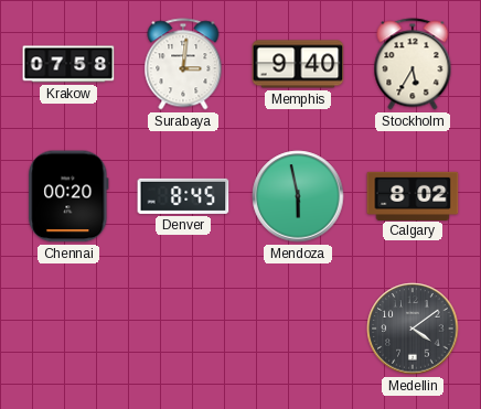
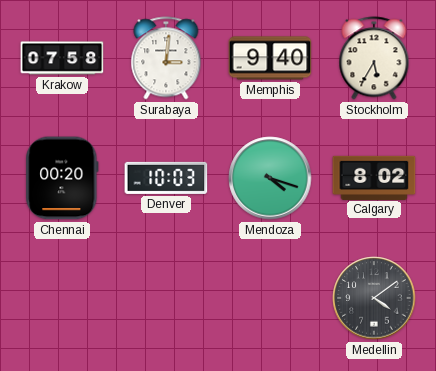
Denver: 8:45 -> 10:03
Mendoza: 5:58 -> 4:18
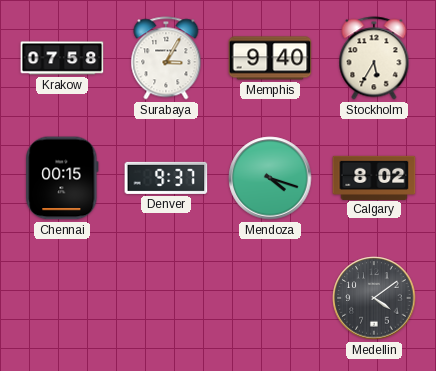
Surabaya: 3:01 -> 3:05
Chennai: 00:20 -> 00:15
Denver: 10:03 -> 9:37
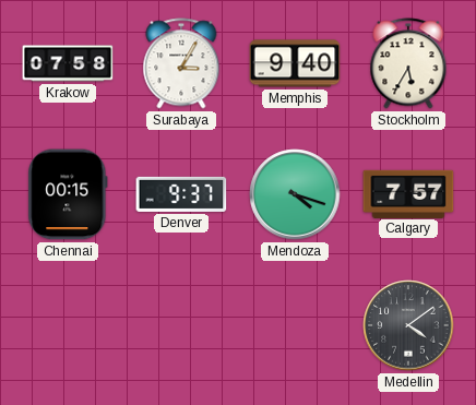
Calgary: 8:02 -> 7:57
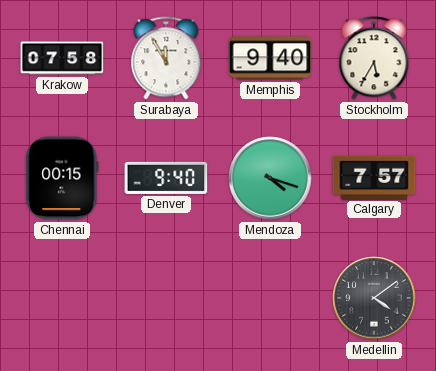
Surabaya: 3:05 -> 11:55
Denver: 9:37 -> 9:40
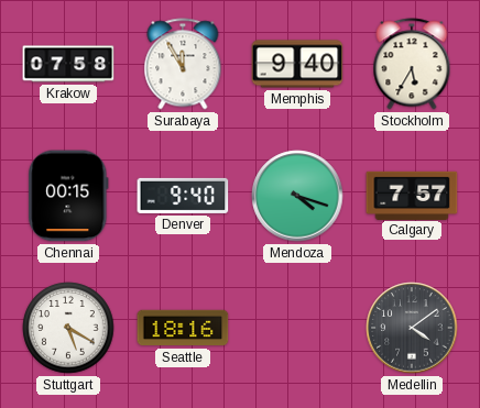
Stuttgart: none -> 5:20
Seattle: none -> 18:16
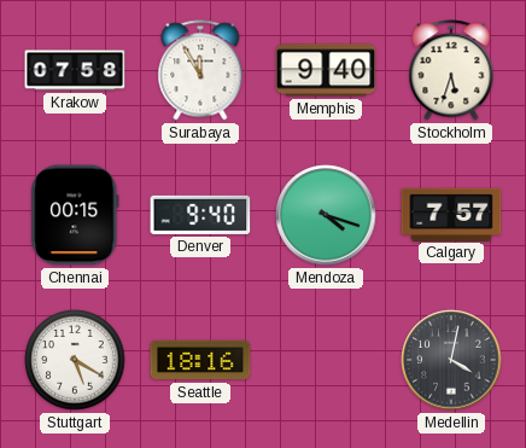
Stockholm: 5:35 -> 5:33
Medellin: 4:09 -> 4:02
